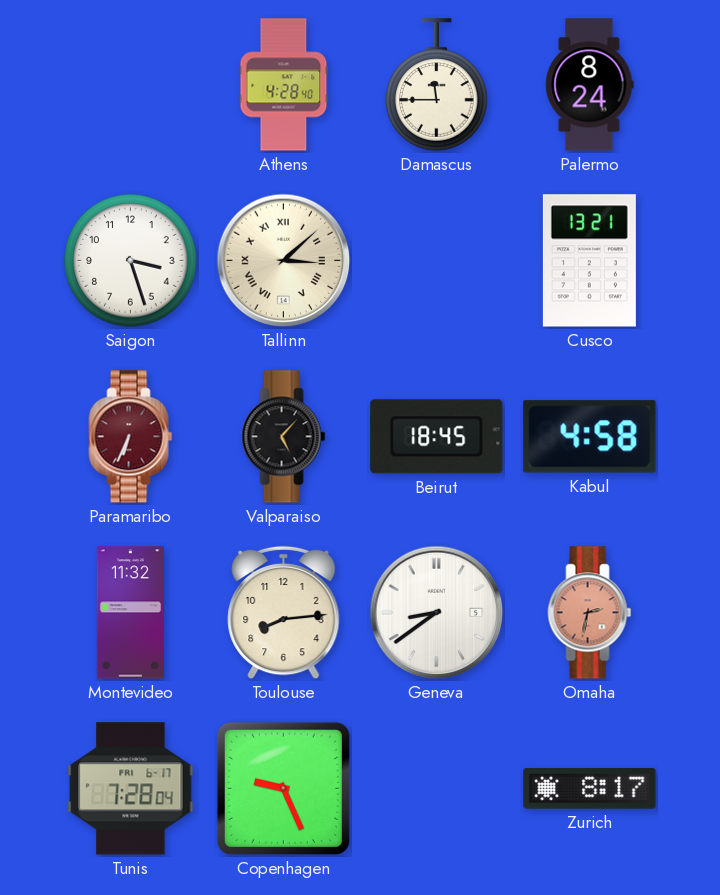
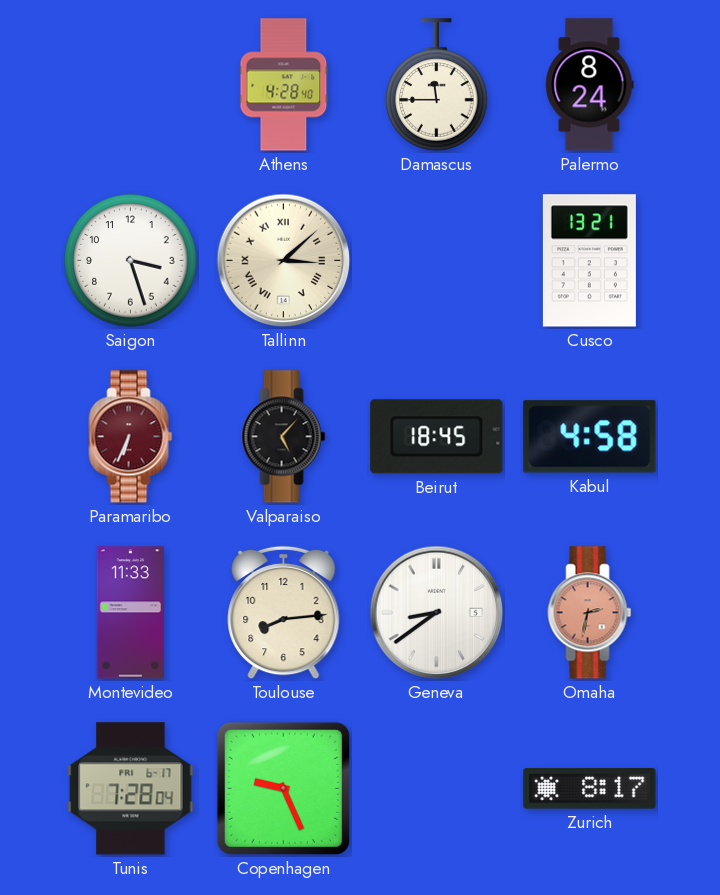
Montevideo: 11:32 -> 11:33
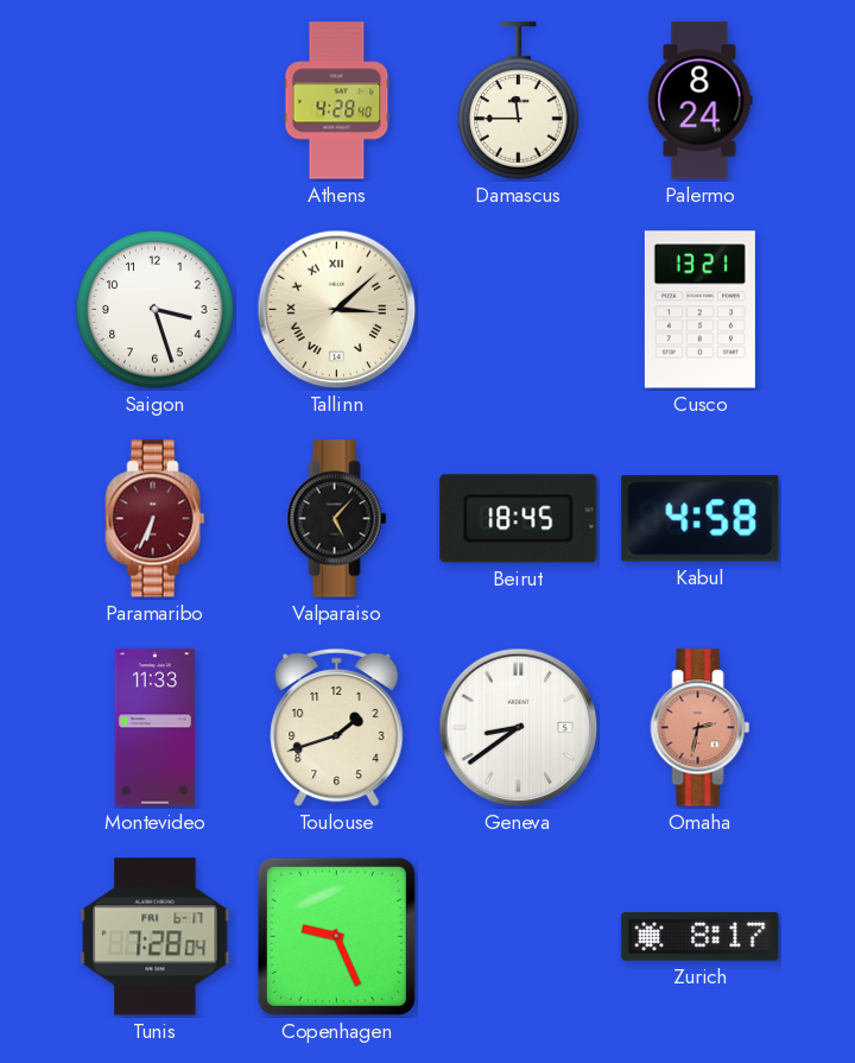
Toulouse: 8:14 -> 1:42
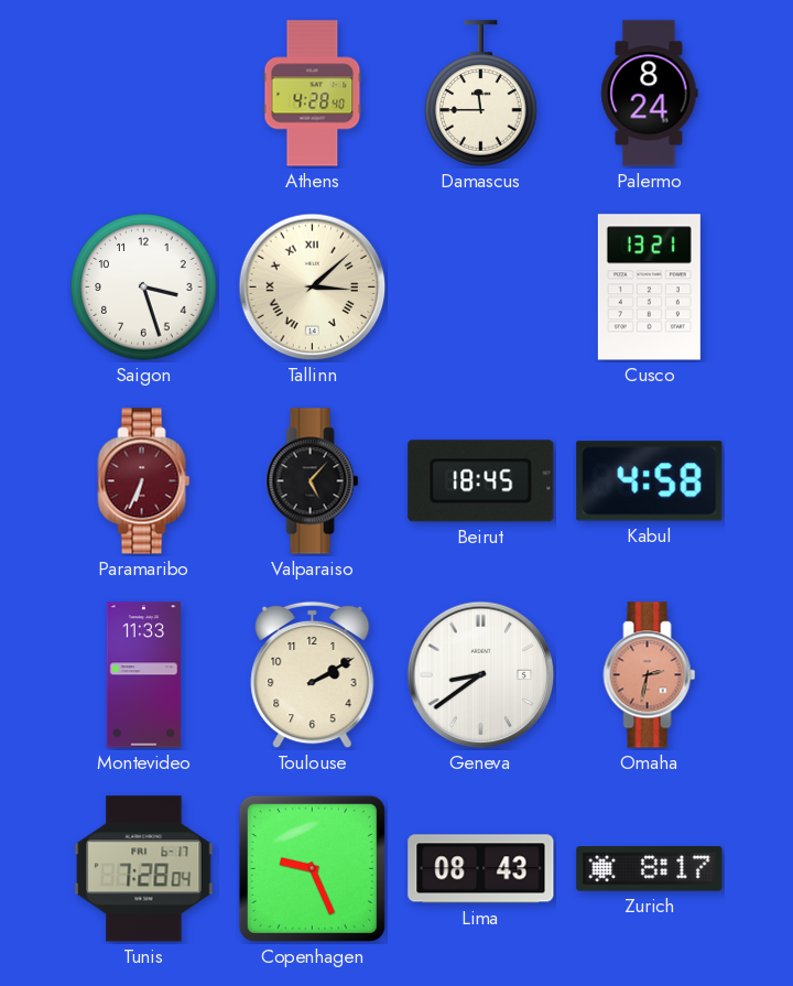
Toulouse: 1:42 -> 2:10
Lima: none -> 08:43
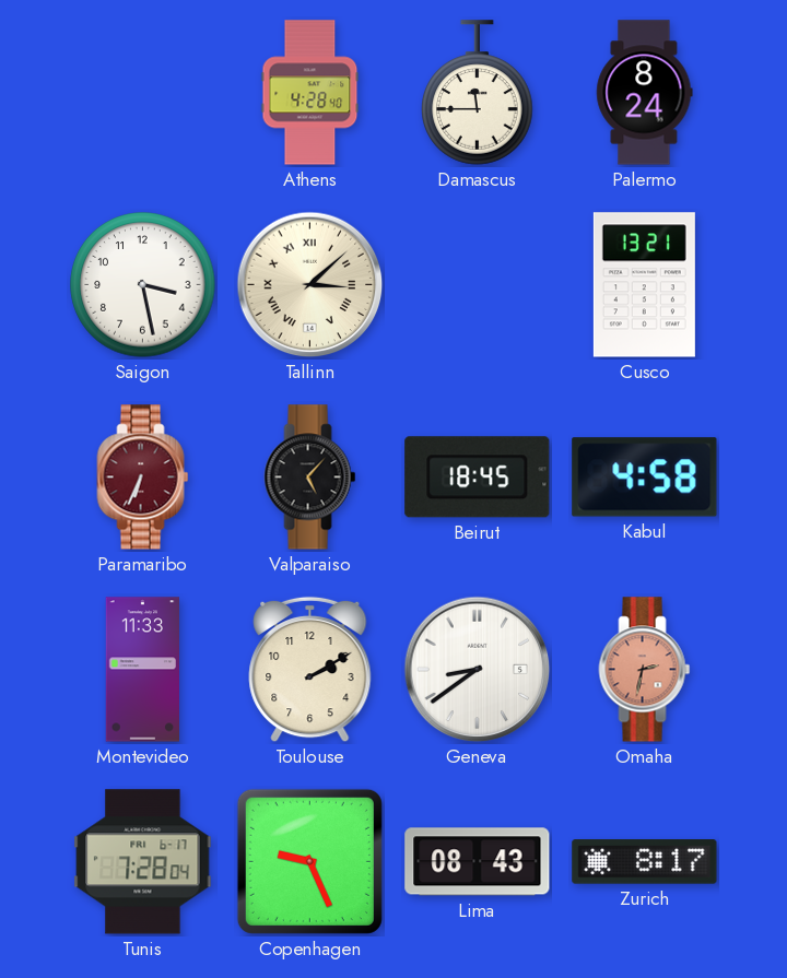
Saigon: 3:27 -> 3:28
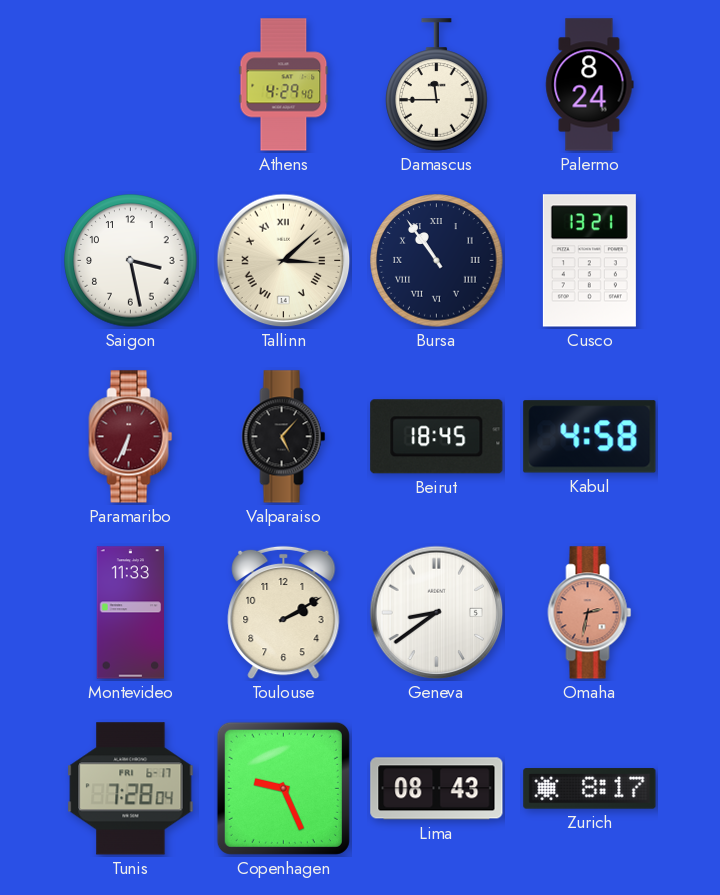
Athens: 4:28 -> 4:29
Bursa: none -> 10:54
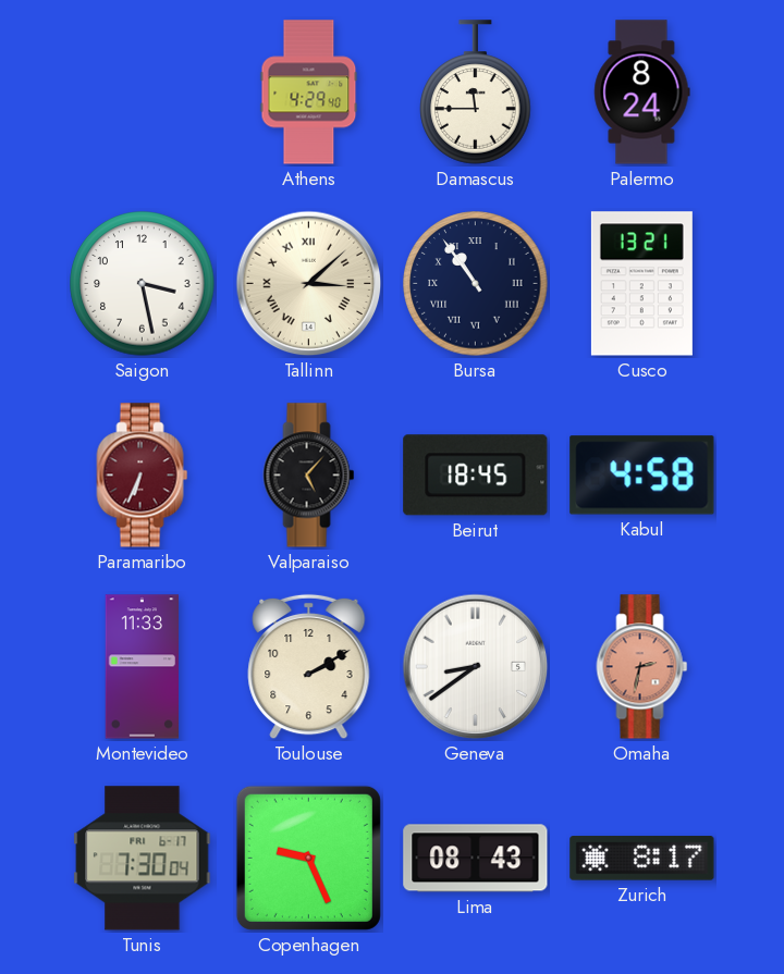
Tunis: 7:28 -> 7:30
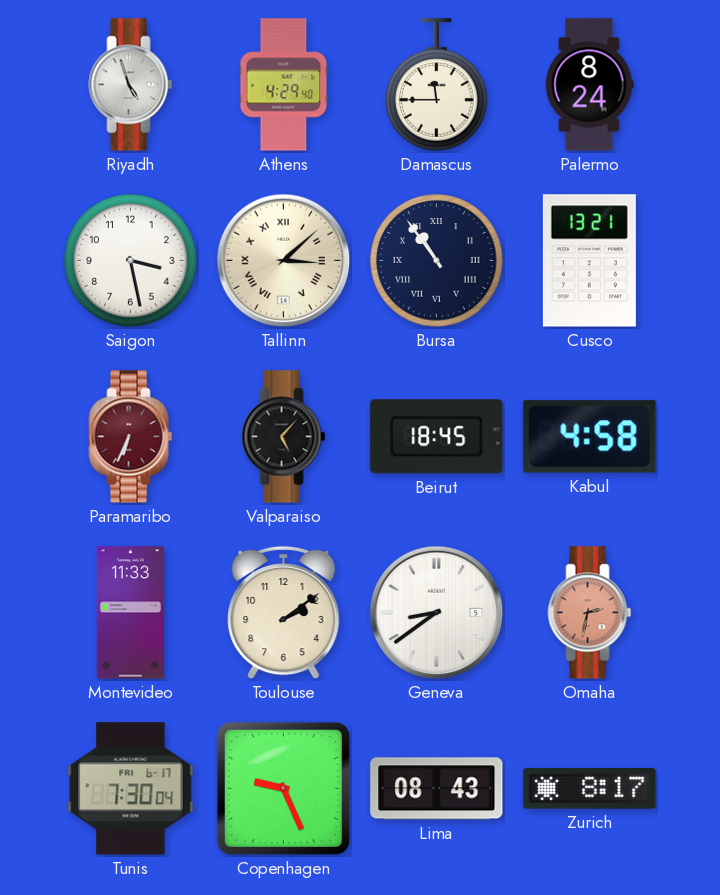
Riyadh: none -> 4:57
Toulouse: 2:10 -> 2:09
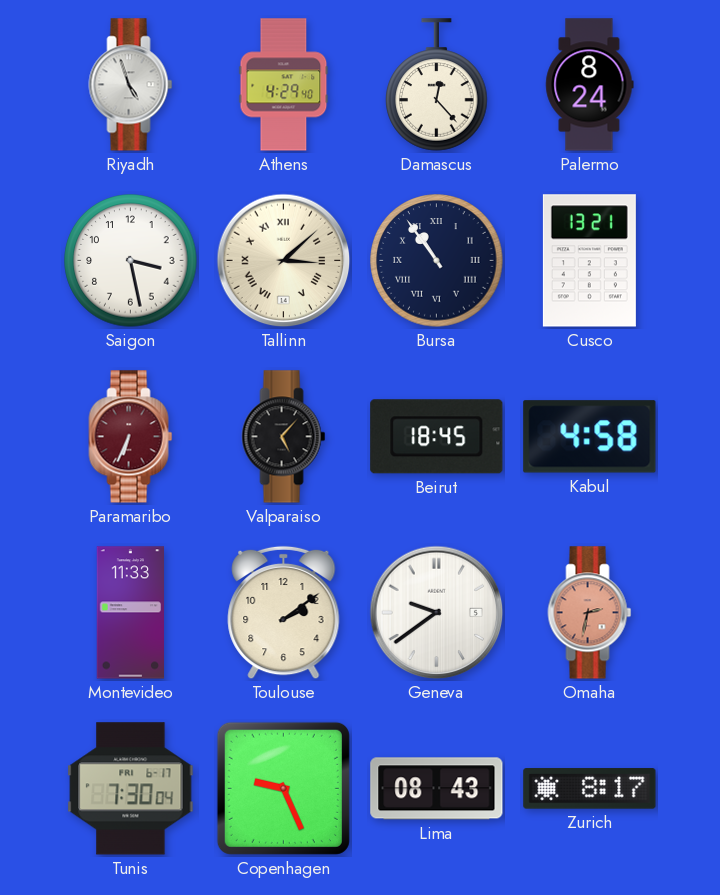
Damascus: 11:45 -> 12:23
Geneva: 8:39 -> 9:39
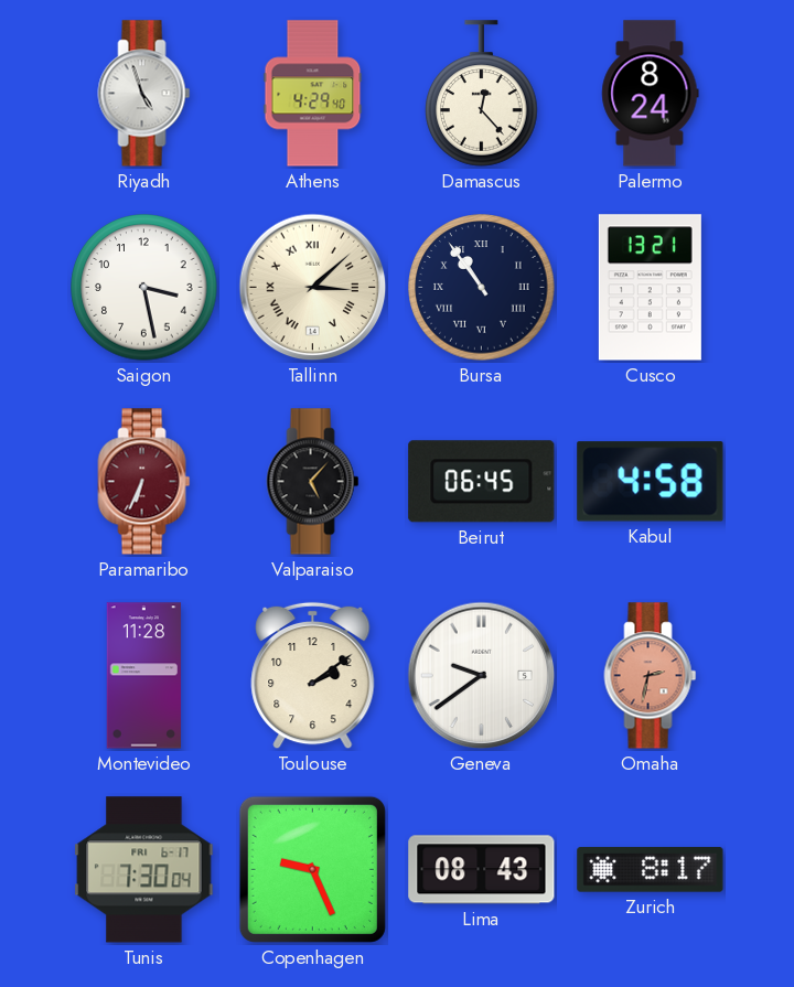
Beirut: 18:45 -> 06:45
Montevideo: 11:33 -> 11:28
